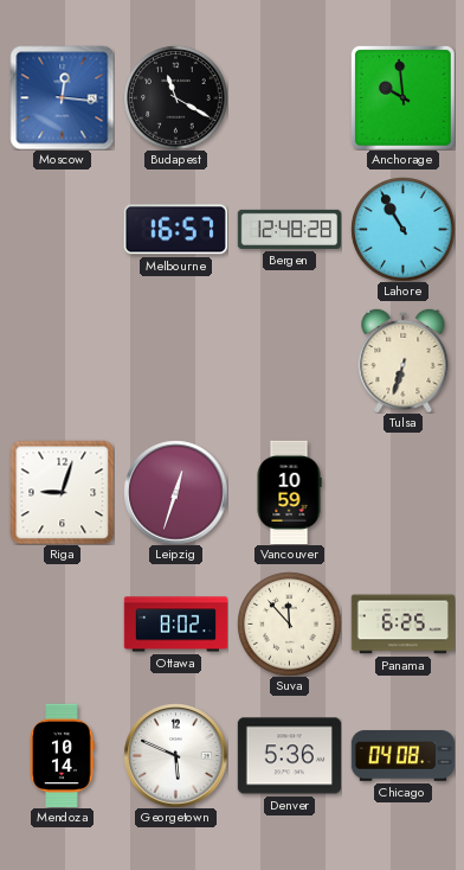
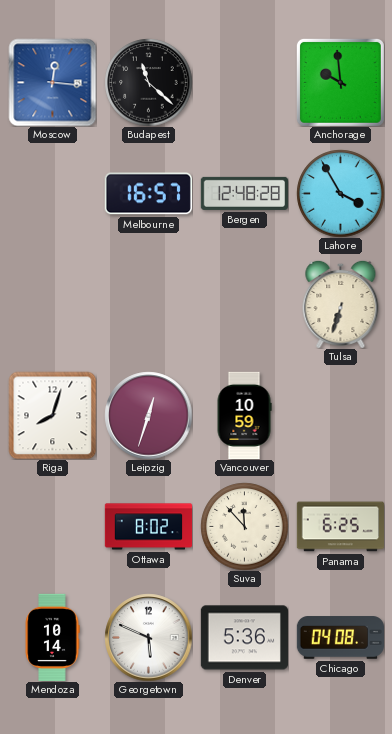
Budapest: 11:20 -> 11:22
Lahore: 10:55 -> 3:55
Riga: 9:03 -> 8:03
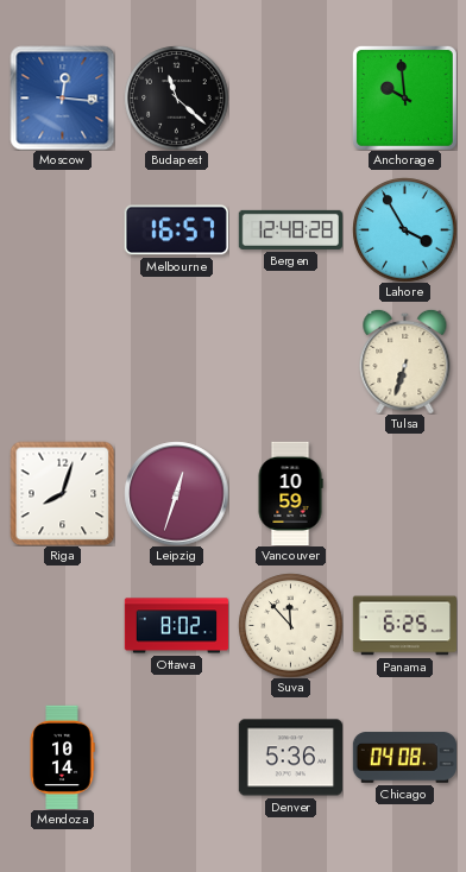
Georgetown: 5:49 -> none
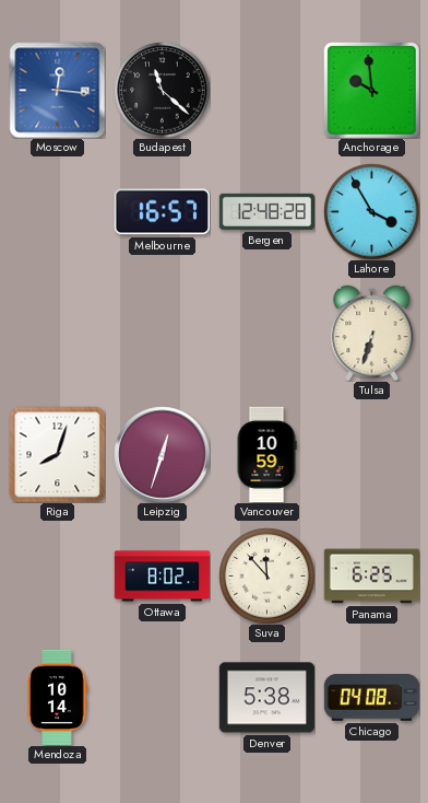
Denver: 5:36 -> 5:38
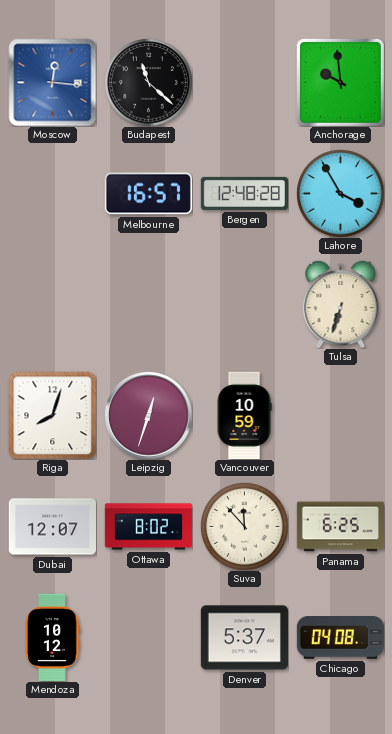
Dubai: none -> 12:07
Mendoza: 10:14 -> 10:12
Denver: 5:38 -> 5:37
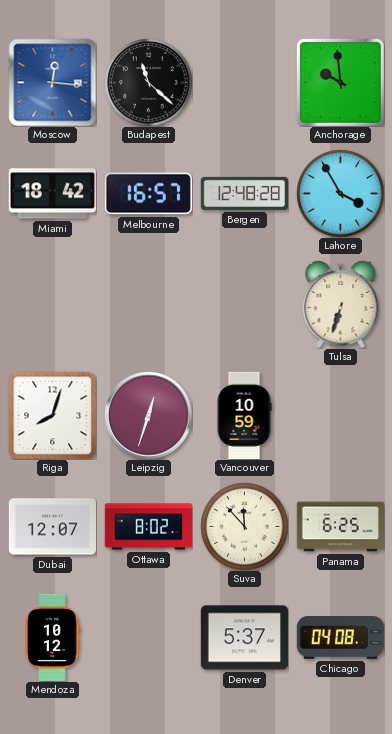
Miami: none -> 18:42
